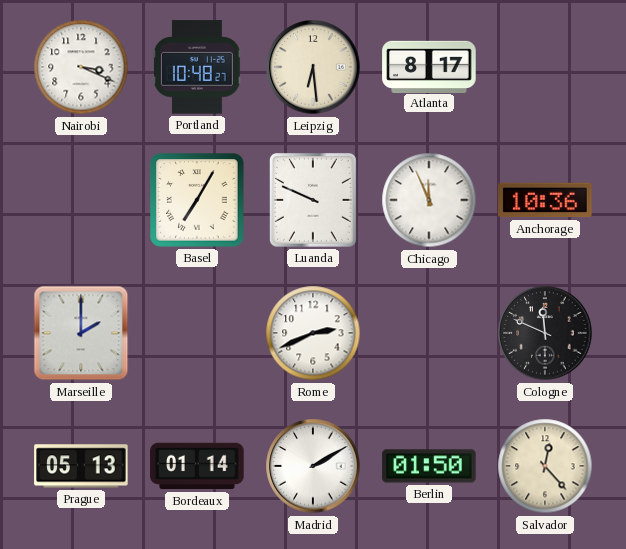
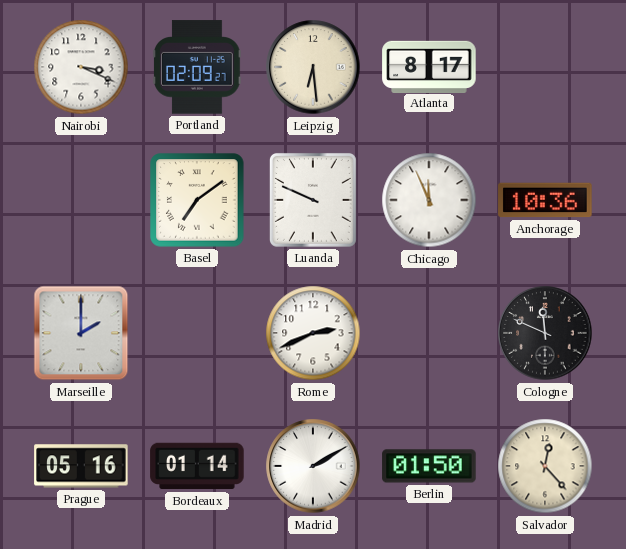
Portland: 10:48 -> 02:09
Basel: 7:05 -> 7:09
Prague: 05:13 -> 05:16
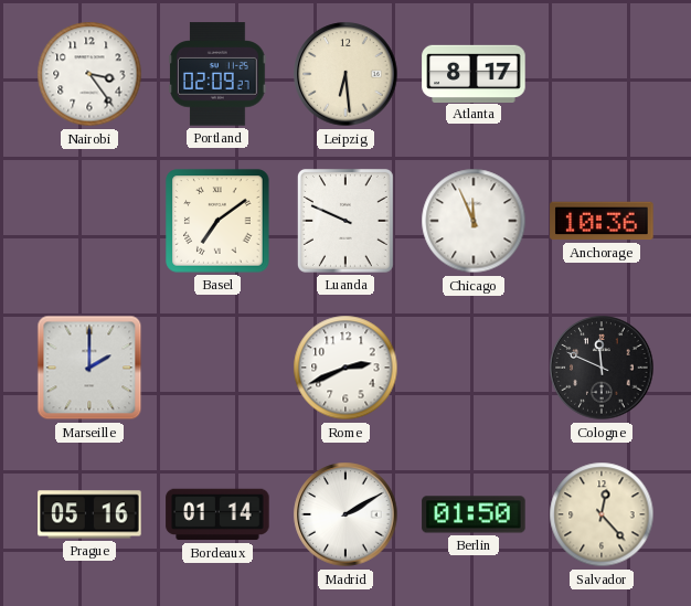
Nairobi: 3:19 -> 3:24
